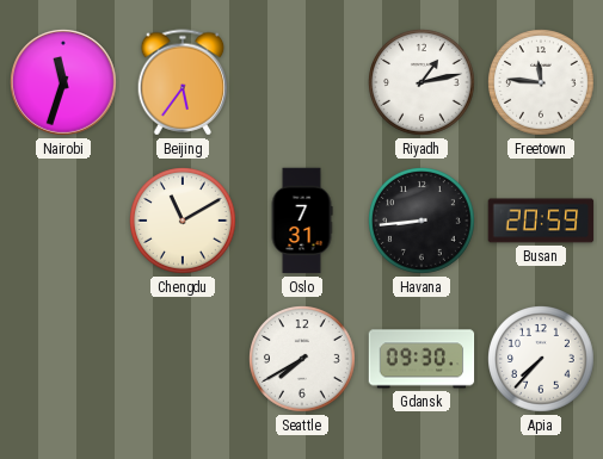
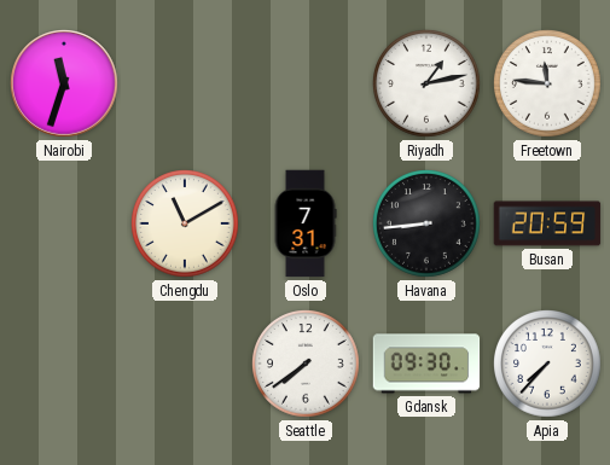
Beijing: 5:36 -> none
Seattle: 7:40 -> 7:39
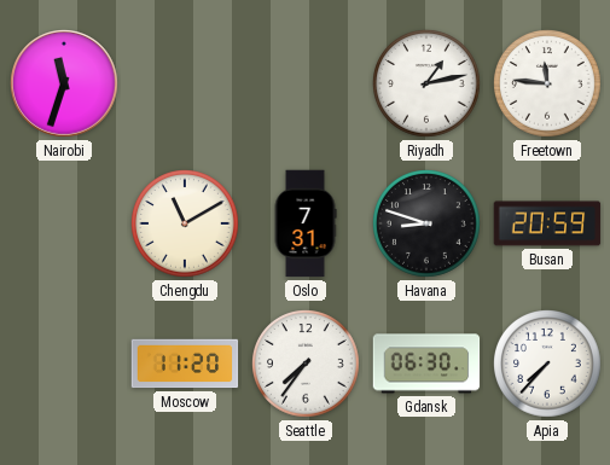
Havana: 8:44 -> 8:48
Moscow: none -> 11:20
Seattle: 7:39 -> 7:36
Gdansk: 09:30 -> 06:30
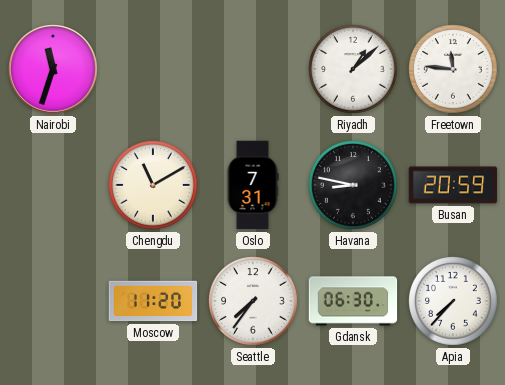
Riyadh: 1:13 -> 1:08
Havana: 8:48 -> 8:47
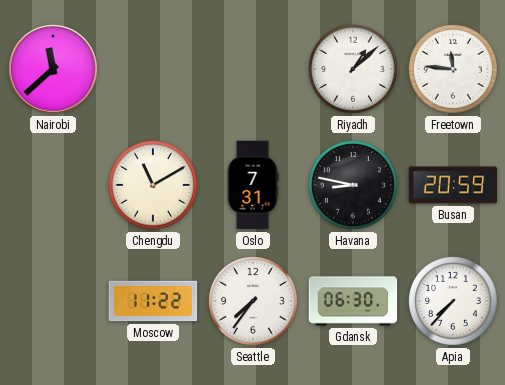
Nairobi: 11:33 -> 11:38
Moscow: 11:20 -> 11:22
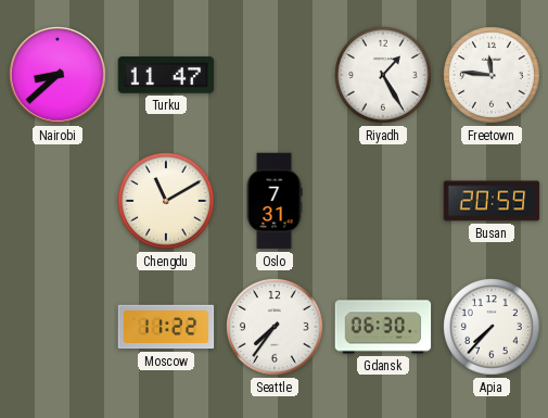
Nairobi: 11:38 -> 8:38
Turku: none -> 11:47
Riyadh: 1:08 -> 1:25
Havana: 8:47 -> none
